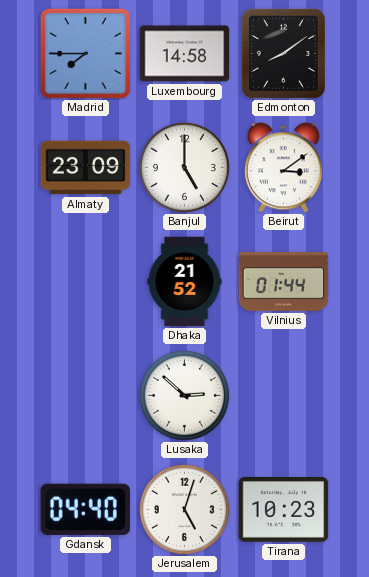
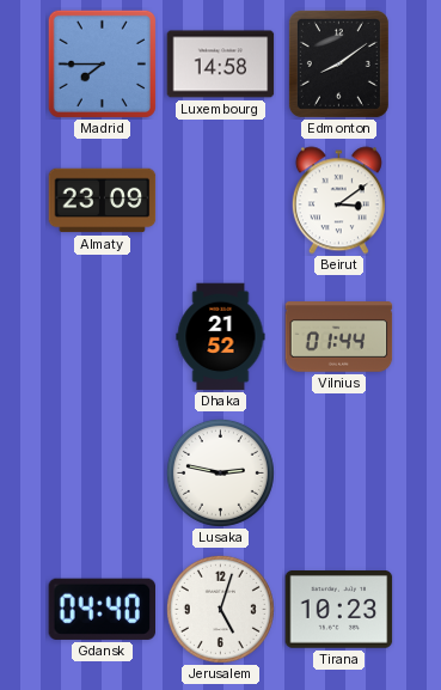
Banjul: 5:00 -> none
Lusaka: 2:52 -> 2:47
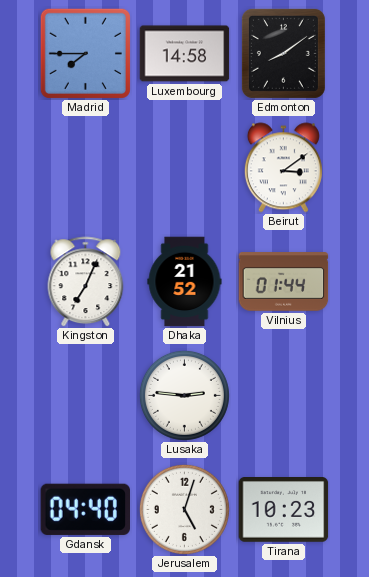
Almaty: 23:09 -> none
Kingston: none -> 7:04
Lusaka: 2:47 -> 2:46
